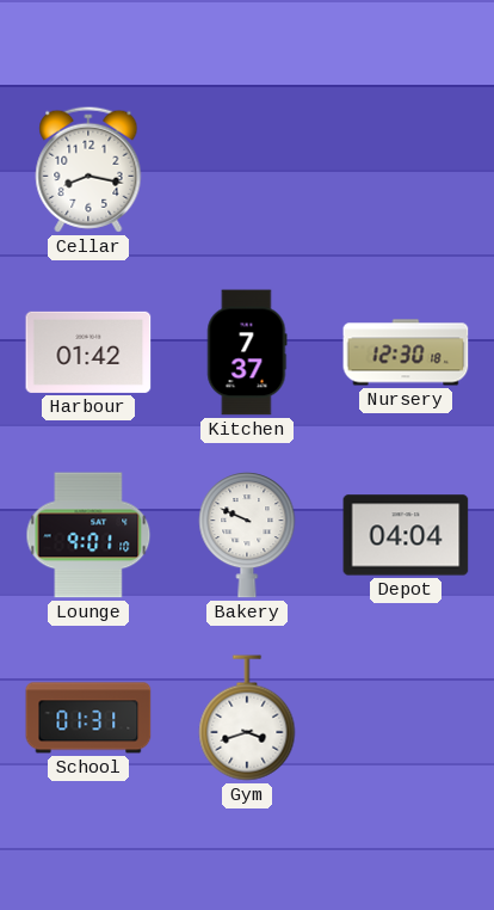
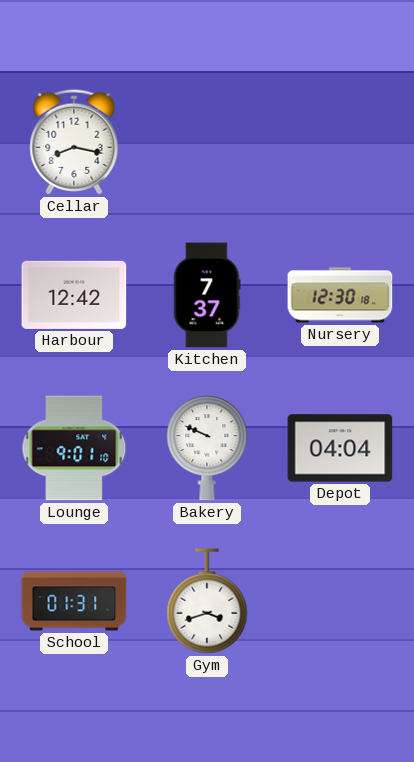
Harbour: 01:42 -> 12:42
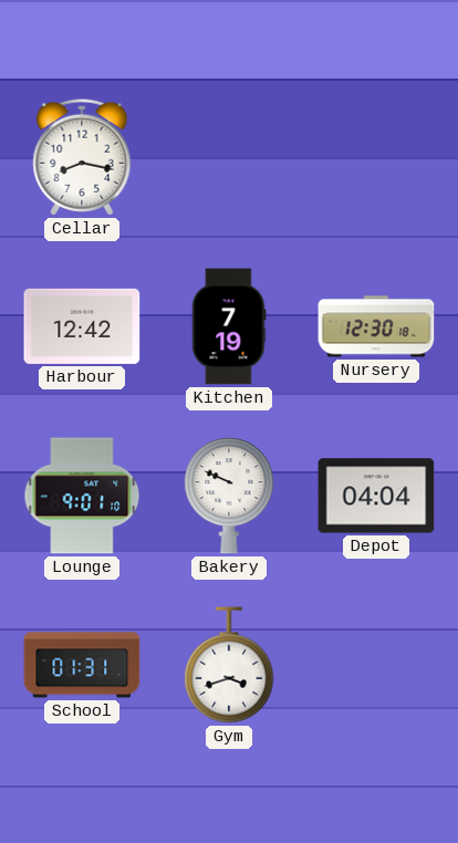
Kitchen: 7:37 -> 7:19
